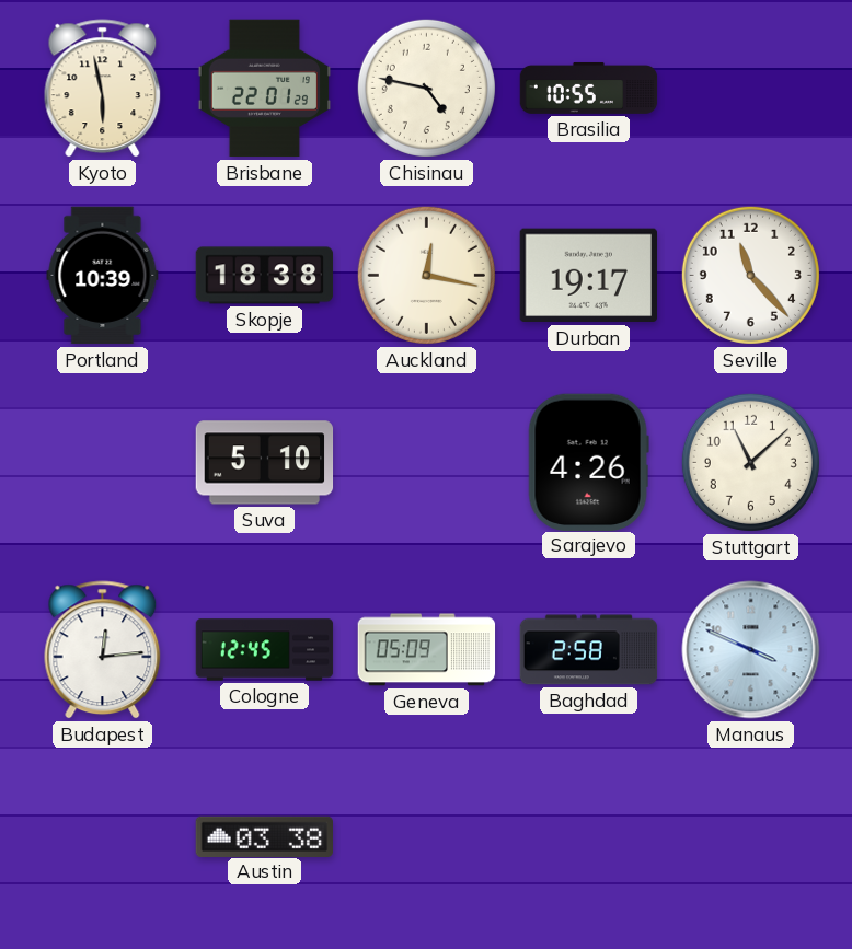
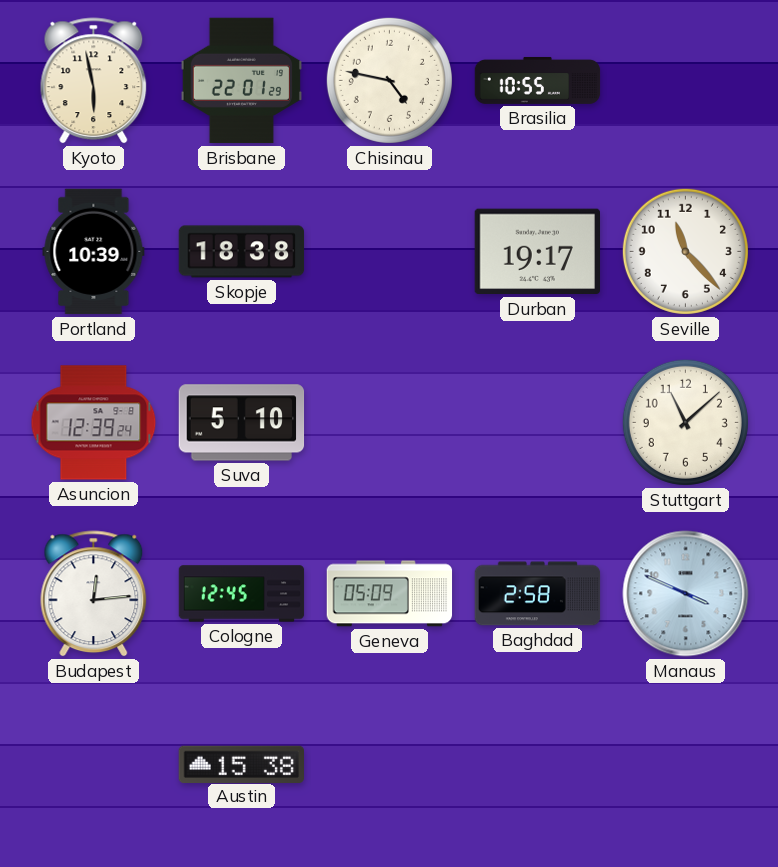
Auckland: 12:17 -> none
Asuncion: none -> 12:39
Sarajevo: 4:26 -> none
Austin: 03:38 -> 15:38
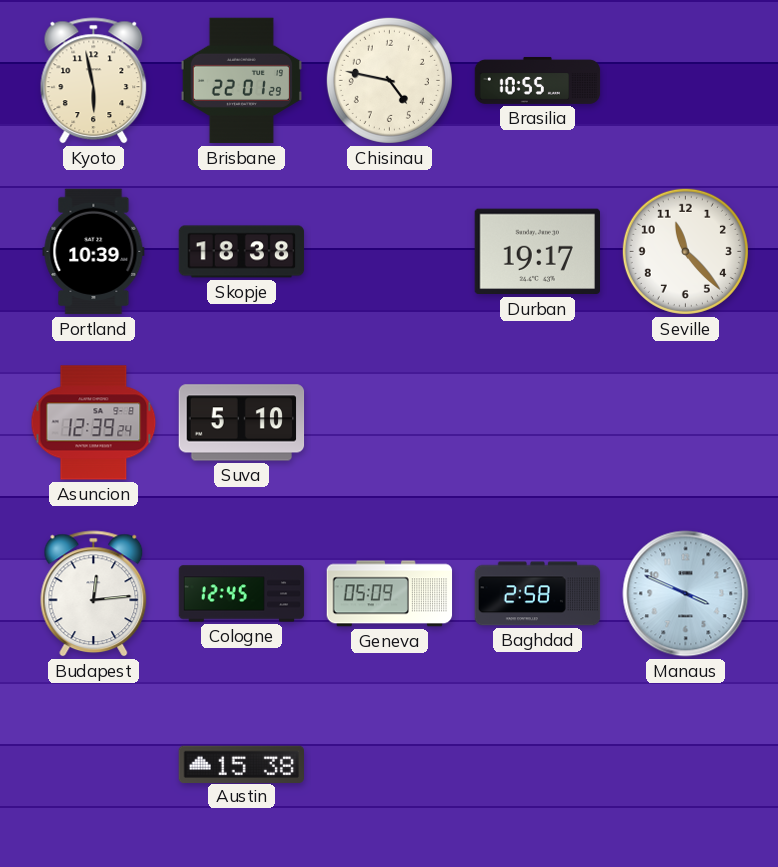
Stuttgart: 11:08 -> none
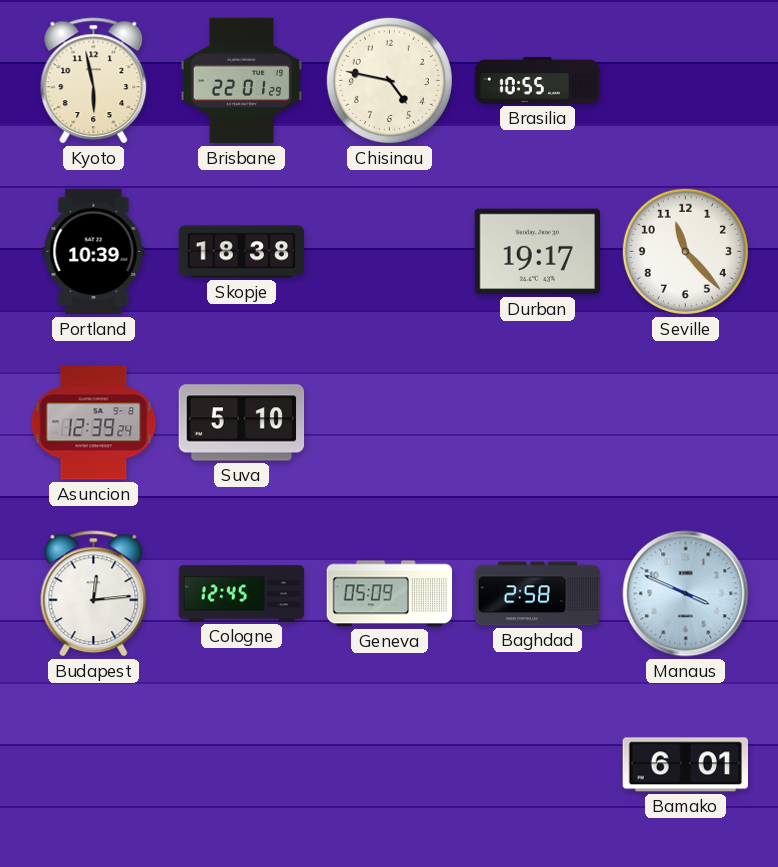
Austin: 15:38 -> none
Bamako: none -> 6:01
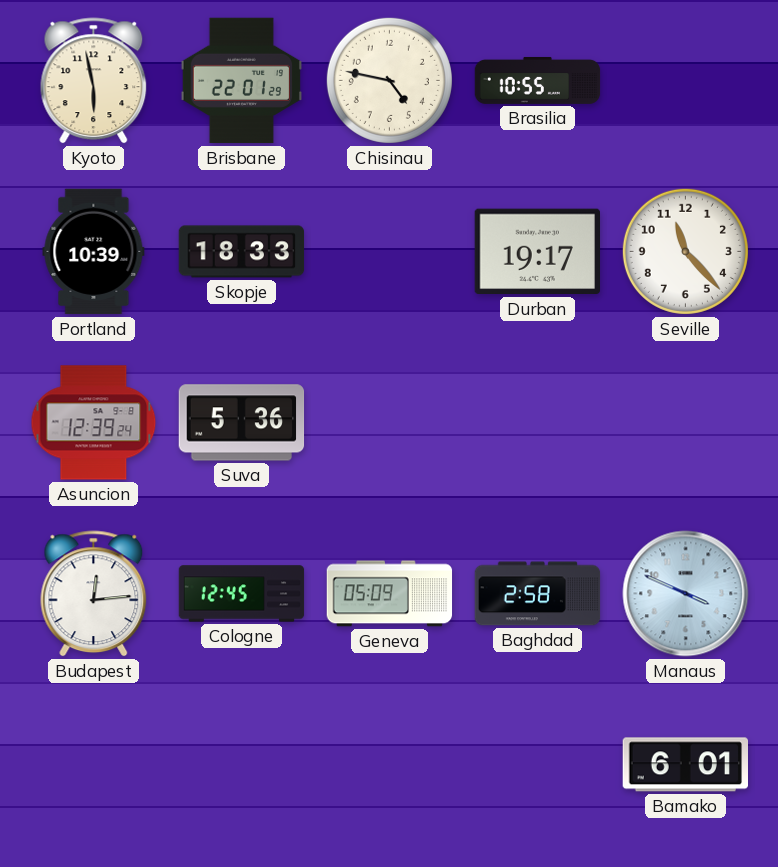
Skopje: 18:38 -> 18:33
Suva: 5:10 -> 5:36
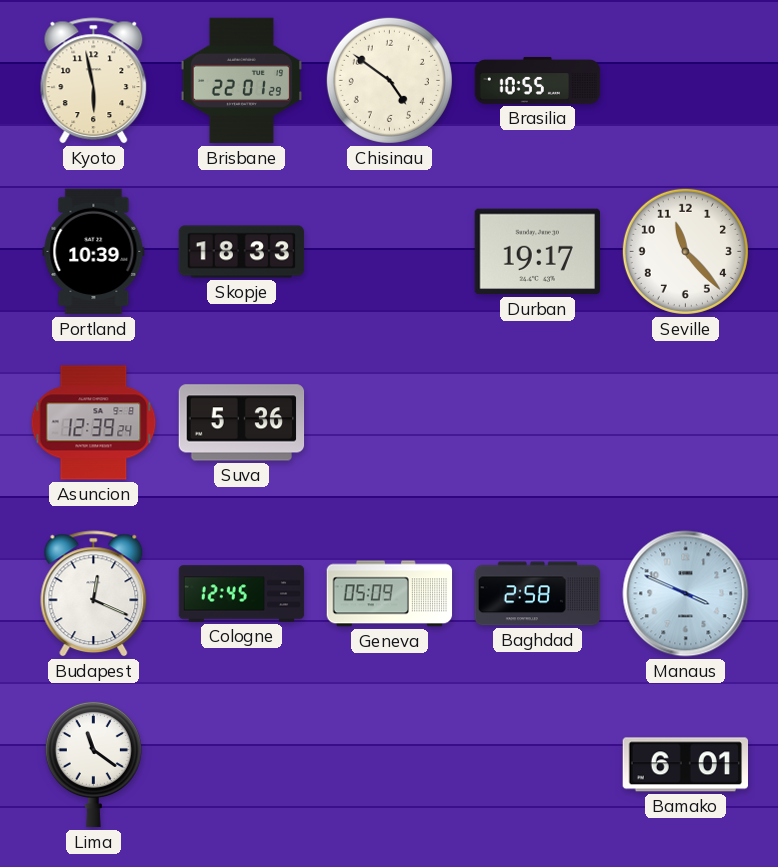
Chisinau: 4:47 -> 4:51
Budapest: 12:14 -> 12:19
Lima: none -> 11:21
